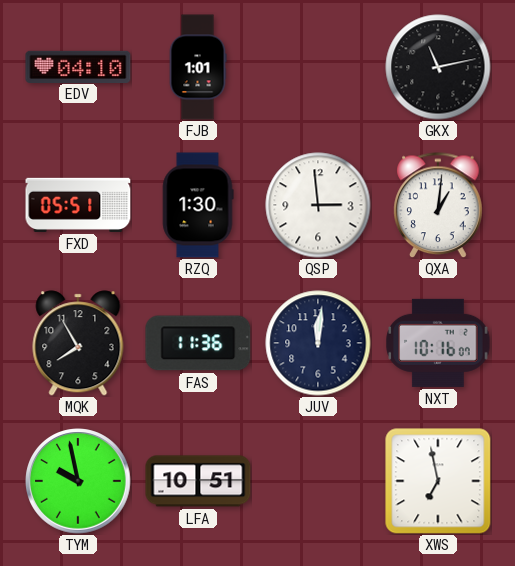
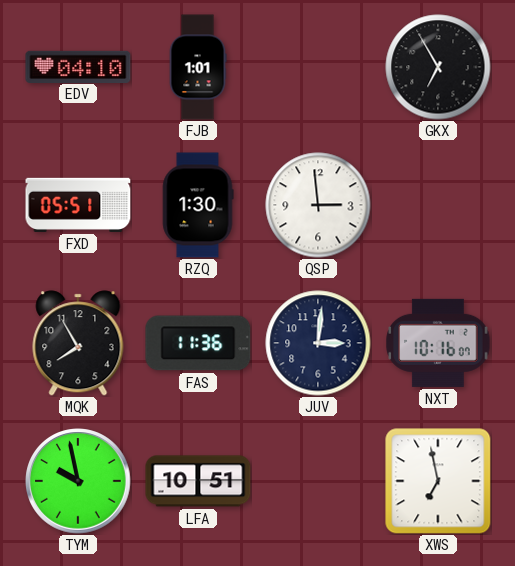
GKX: 11:13 -> 6:55
QXA: 1:01 -> none
JUV: 12:01 -> 3:01
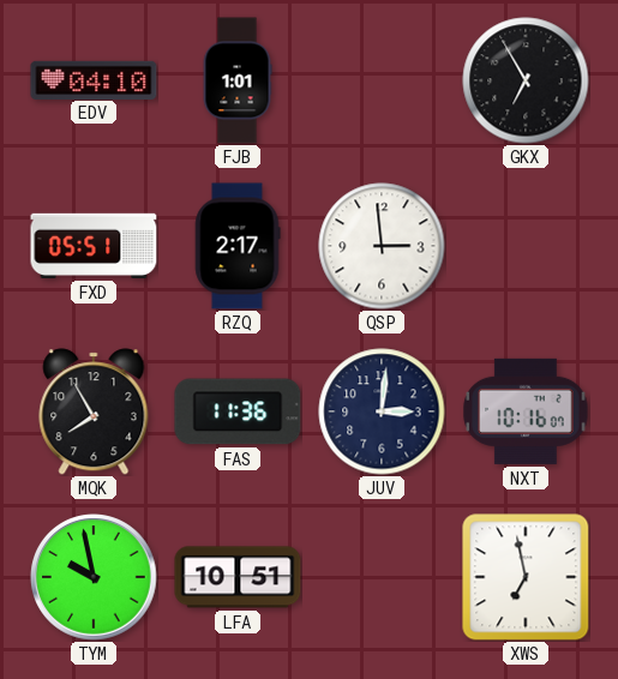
RZQ: 1:30 -> 2:17
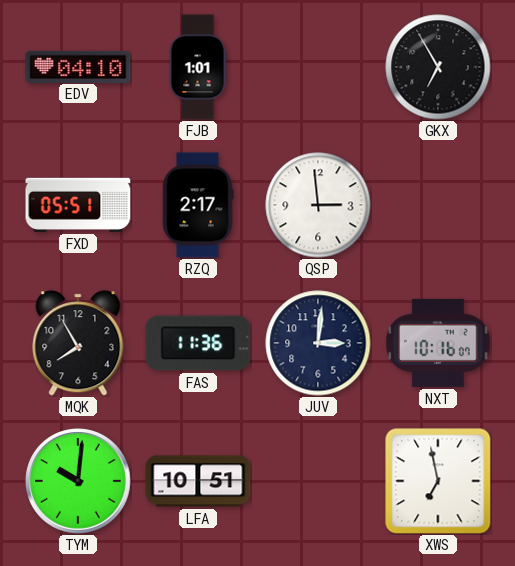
TYM: 9:58 -> 10:01
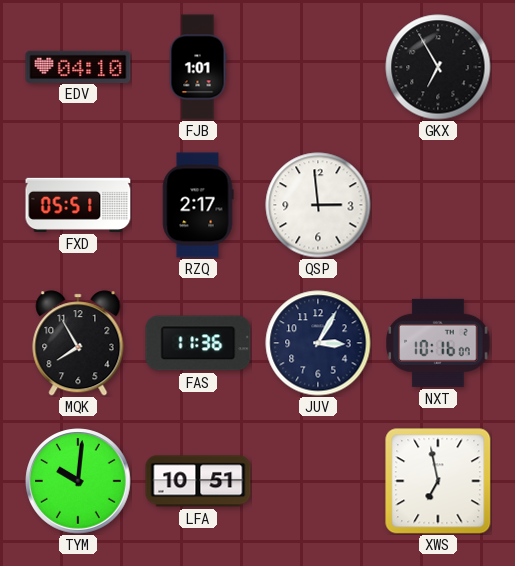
JUV: 3:01 -> 3:05
